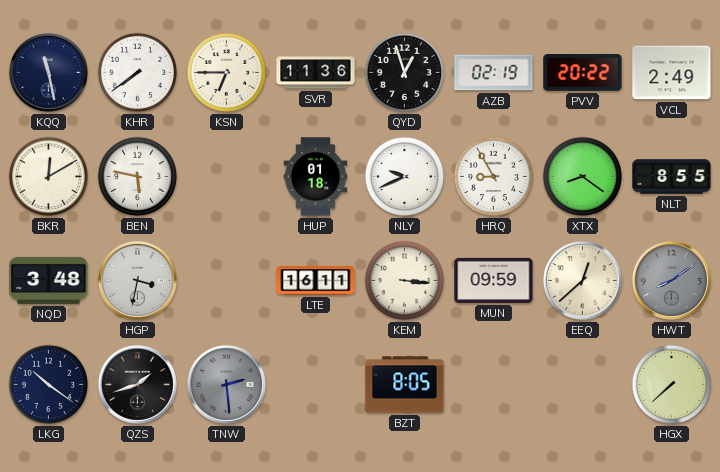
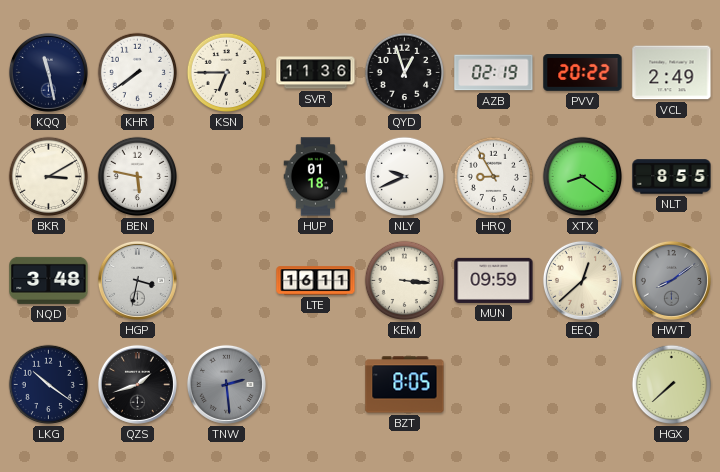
BKR: 12:10 -> 3:10
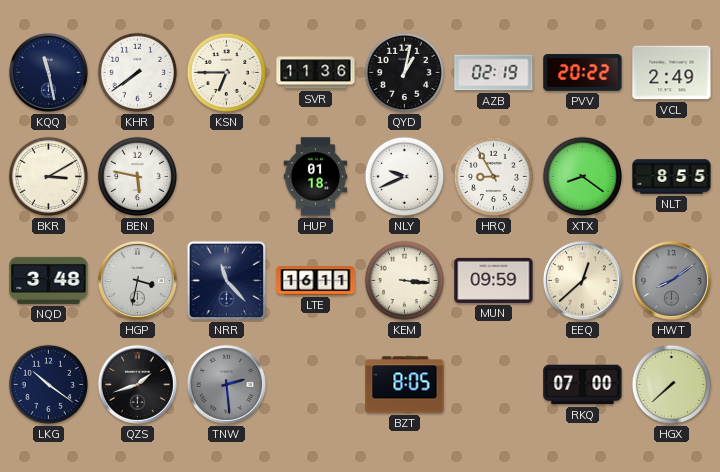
QYD: 12:57 -> 1:02
NRR: none -> 11:23
RKQ: none -> 07:00
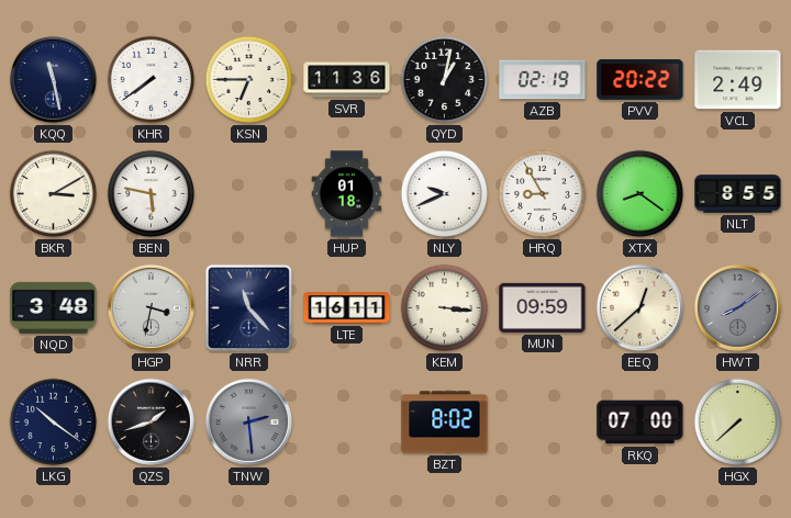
BZT: 8:05 -> 8:02
